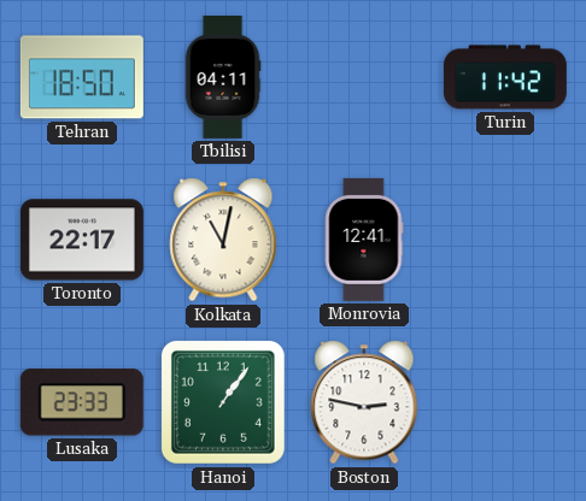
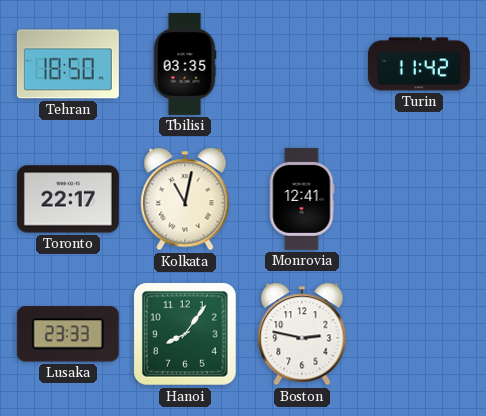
Tbilisi: 04:11 -> 03:35
Hanoi: 1:06 -> 8:06
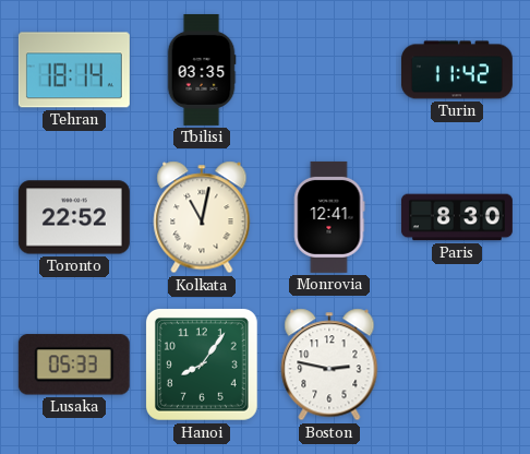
Tehran: 18:50 -> 18:14
Toronto: 22:17 -> 22:52
Paris: none -> 8:30
Lusaka: 23:33 -> 05:33
